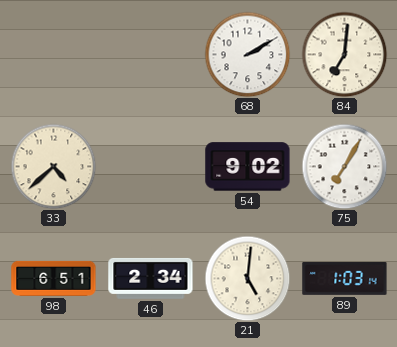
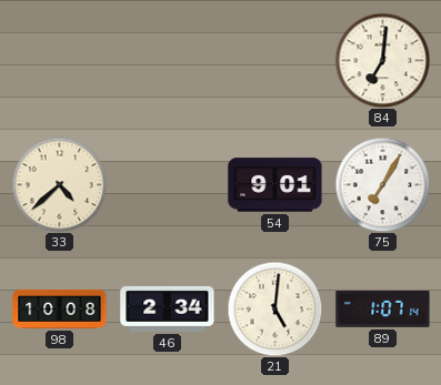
68: 2:10 -> none
54: 9:02 -> 9:01
98: 6:51 -> 10:08
89: 1:03 -> 1:07
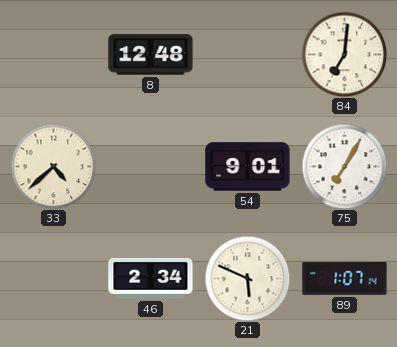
8: none -> 12:48
98: 10:08 -> none
21: 5:01 -> 5:49
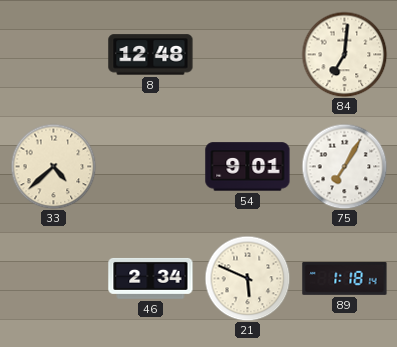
89: 1:07 -> 1:18
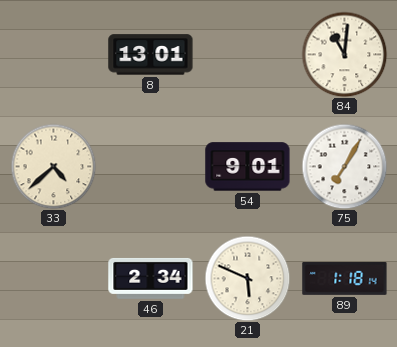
8: 12:48 -> 13:01
84: 7:01 -> 11:01
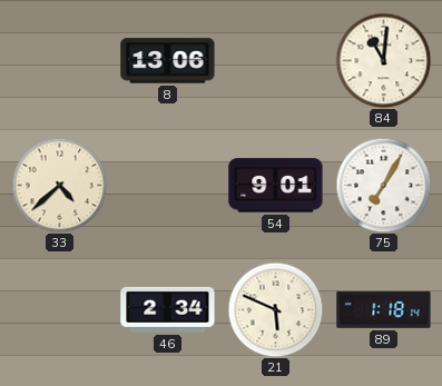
8: 13:01 -> 13:06
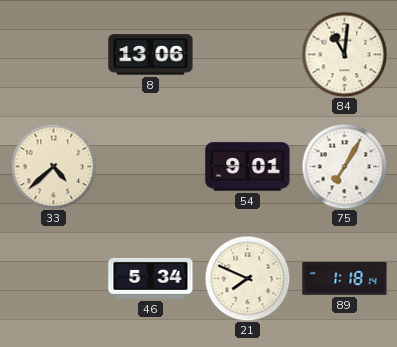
46: 2:34 -> 5:34
21: 5:49 -> 7:49
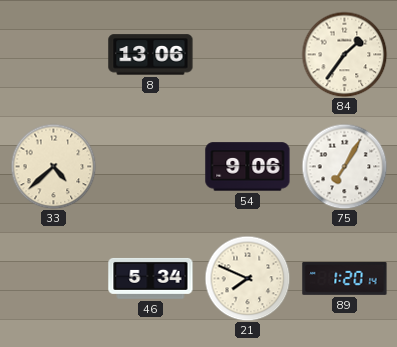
84: 11:01 -> 1:36
54: 9:01 -> 9:06
89: 1:18 -> 1:20
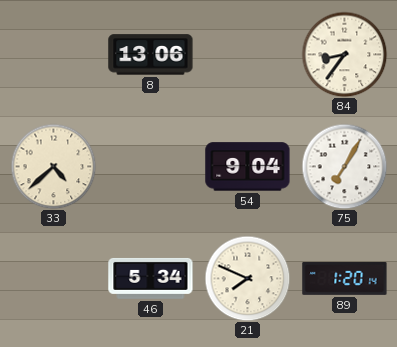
84: 1:36 -> 8:36
54: 9:06 -> 9:04
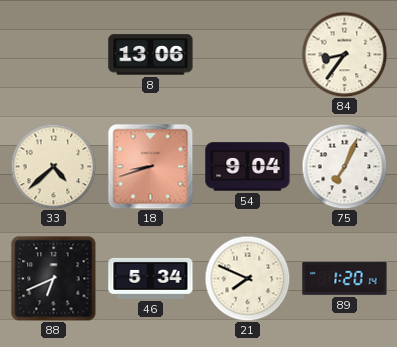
18: none -> 8:42
75: 7:05 -> 7:04
88: none -> 6:41
